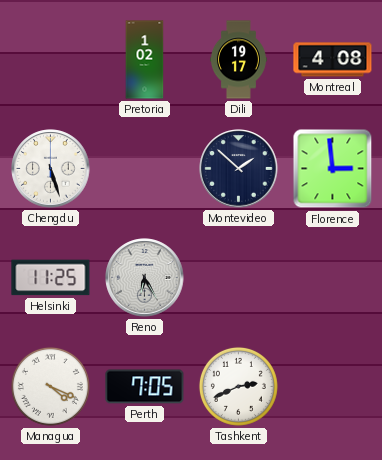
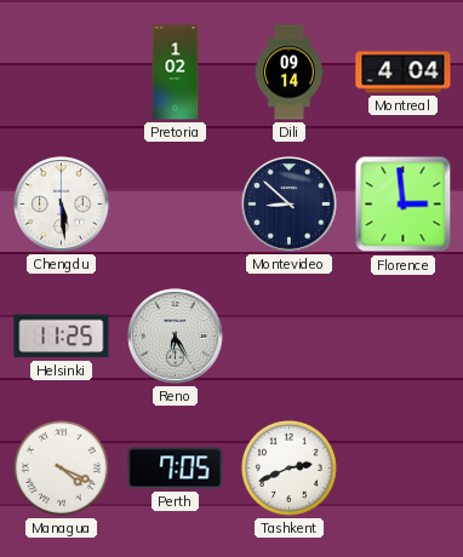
Dili: 19:17 -> 09:14
Montreal: 4:08 -> 4:04
Chengdu: 5:27 -> 5:29
Montevideo: 1:52 -> 8:52
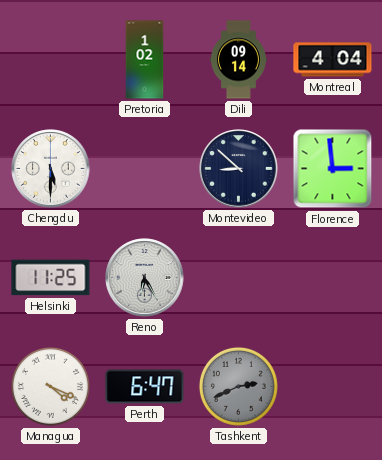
Chengdu: 5:29 -> 5:30
Perth: 7:05 -> 6:47
Tashkent dial: white -> grey
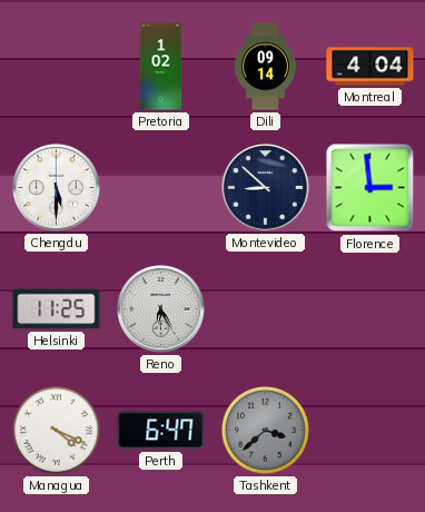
Tashkent: 2:41 -> 3:38
